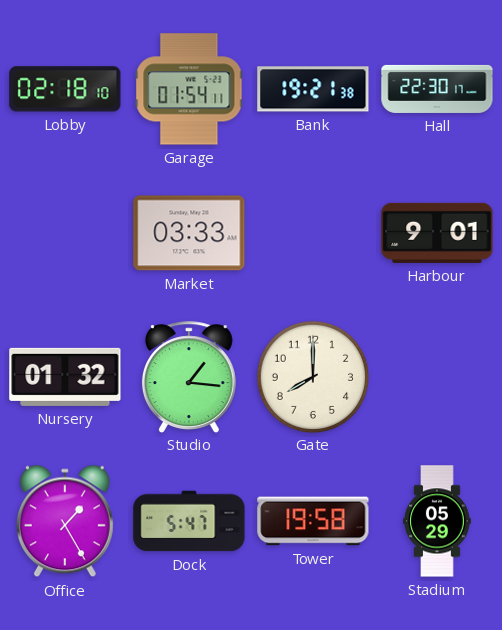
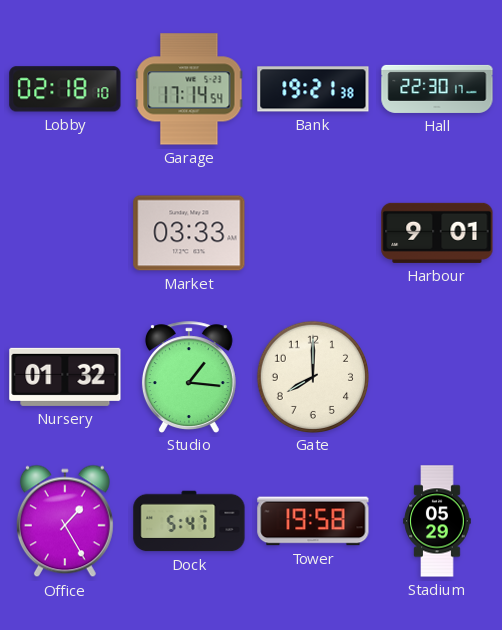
Garage: 01:54 -> 17:14
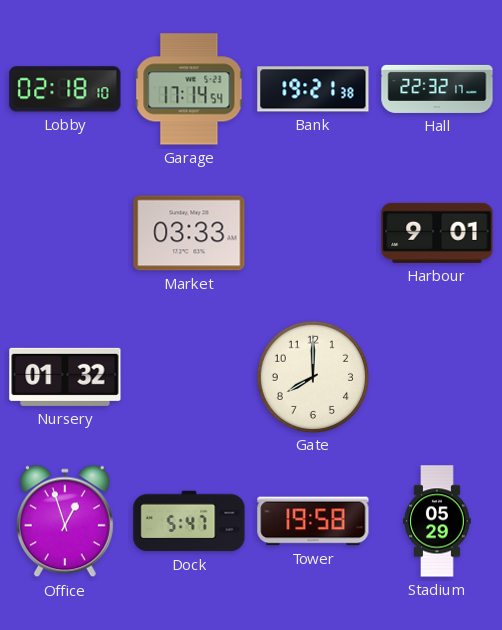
Hall: 22:30 -> 22:32
Studio: 1:16 -> none
Office: 1:25 -> 12:57
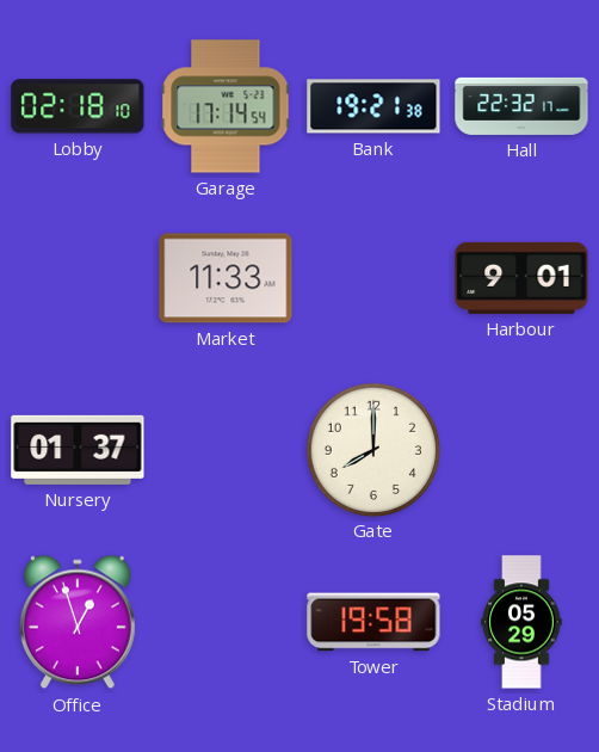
Market: 03:33 -> 11:33
Nursery: 01:32 -> 01:37
Dock: 5:47 -> none
